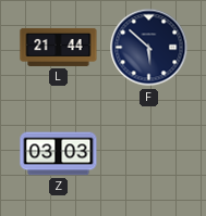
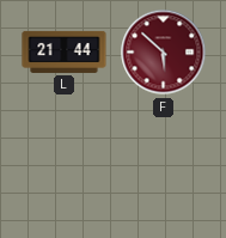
F dial: navy -> burgundy
Z: 03:03 -> none
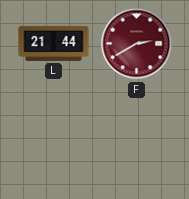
F: 5:52 -> 2:40
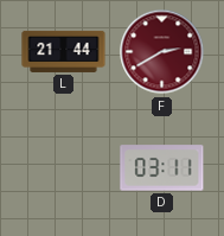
D: none -> 03:11
